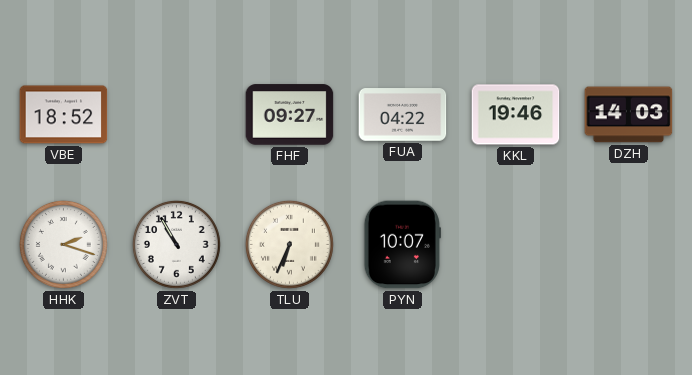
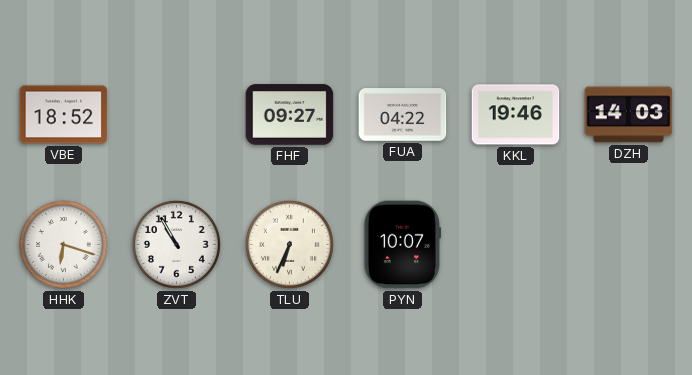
HHK: 2:18 -> 6:18
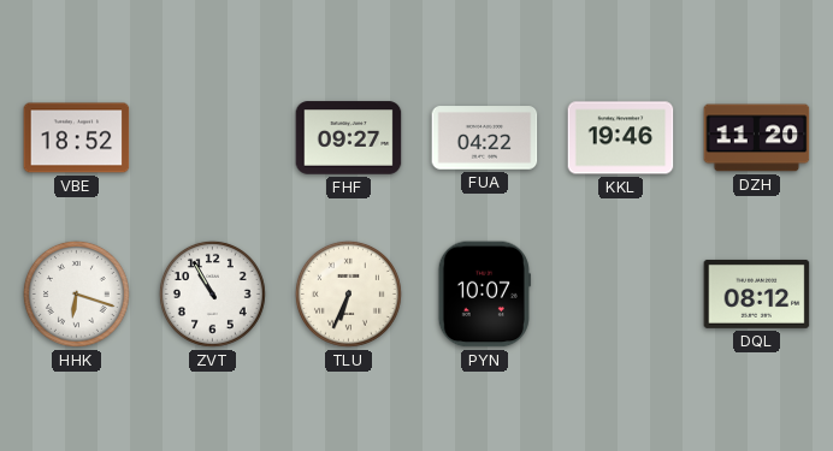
DZH: 14:03 -> 11:20
DQL: none -> 08:12
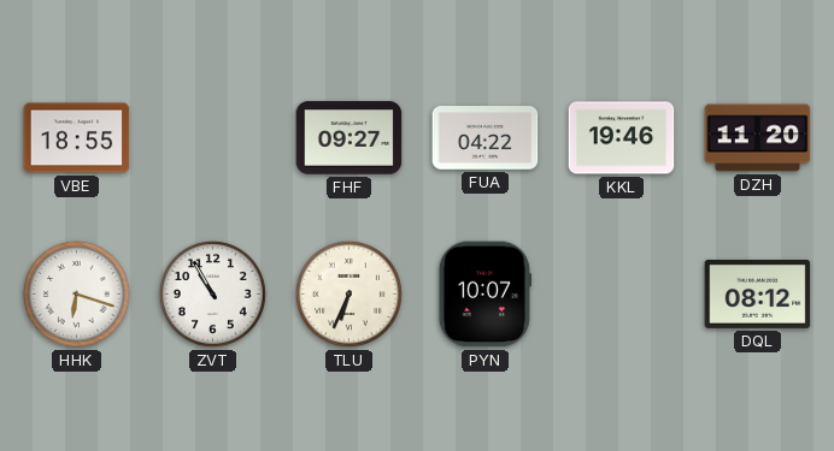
VBE: 18:52 -> 18:55
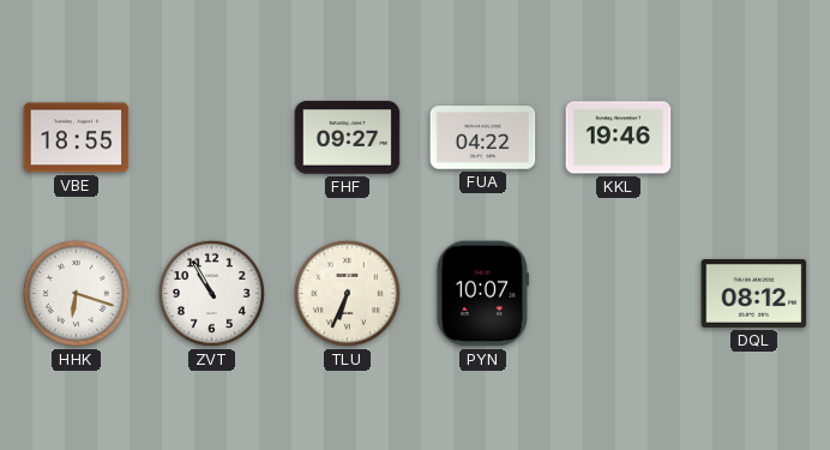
DZH: 11:20 -> none
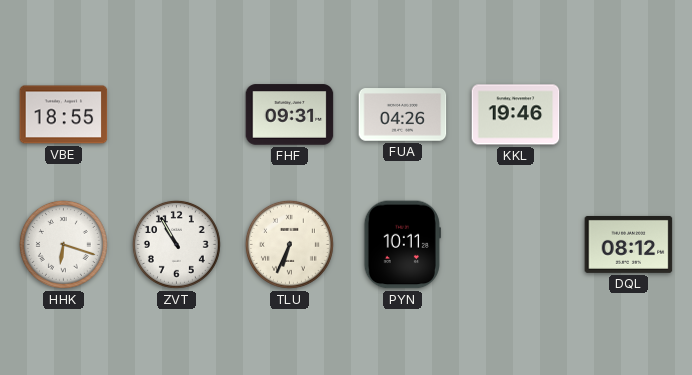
FHF: 09:27 -> 09:31
FUA: 04:22 -> 04:26
PYN: 10:07 -> 10:11
